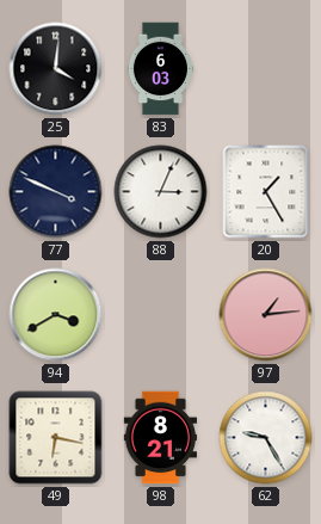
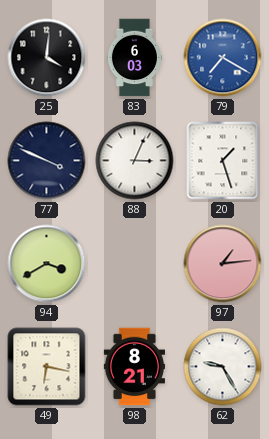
79: none -> 7:20
20: 1:25 -> 1:27
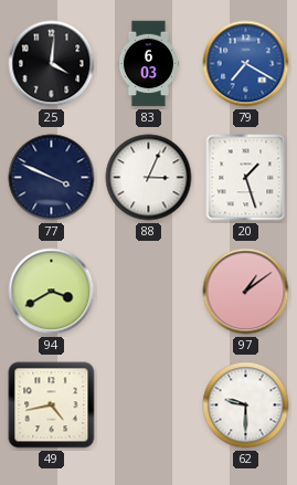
97: 1:14 -> 1:09
49: 6:17 -> 4:43
98: 8:21 -> none
62: 9:25 -> 9:30
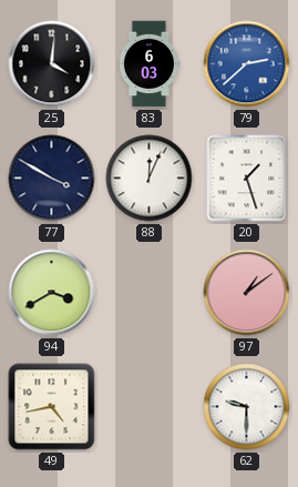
79: 7:20 -> 2:38
77: 3:49 -> 3:50
88: 3:04 -> 12:04
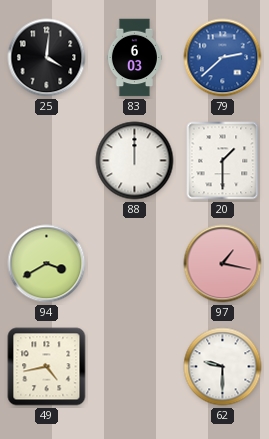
77: 3:50 -> none
88: 12:04 -> 12:00
20: 1:27 -> 1:30
97: 1:09 -> 1:17
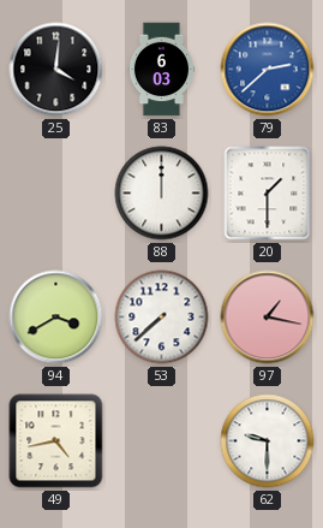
53: none -> 7:38
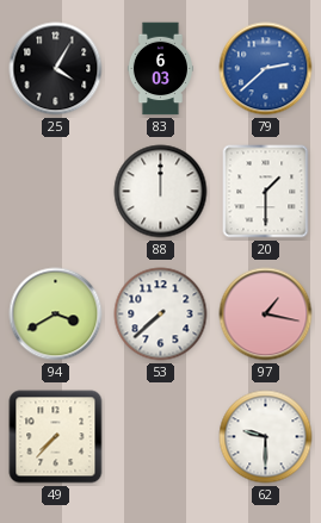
25: 4:01 -> 4:05
49: 4:43 -> 7:37
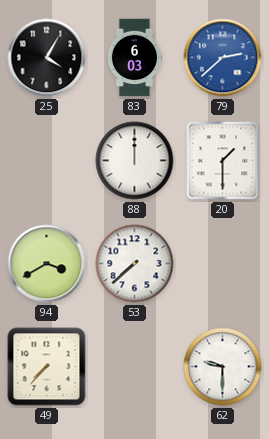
97: 1:17 -> none
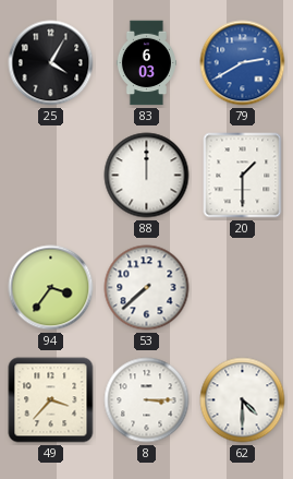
79: 2:38 -> 2:40
94: 3:40 -> 3:36
49: 7:37 -> 3:37
8: none -> 3:15
62: 9:30 -> 4:30
